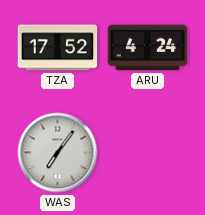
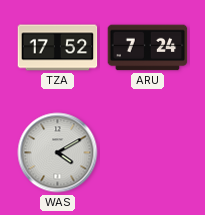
ARU: 4:24 -> 7:24
WAS: 7:06 -> 4:10
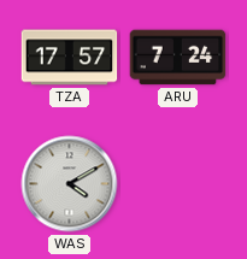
TZA: 17:52 -> 17:57
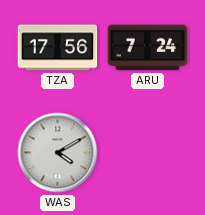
TZA: 17:57 -> 17:56
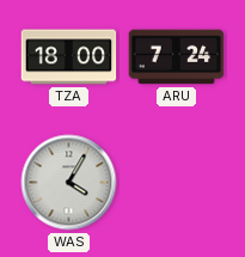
TZA: 17:56 -> 18:00
WAS: 4:10 -> 4:05
